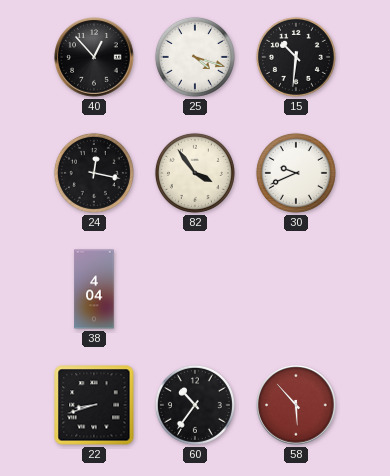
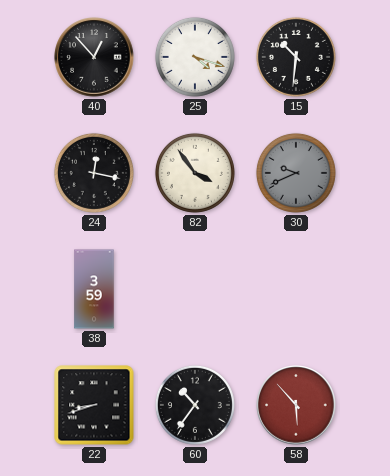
30 dial: white -> grey
38: 4:04 -> 3:59
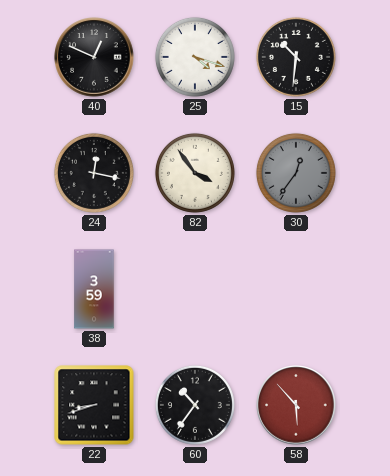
40: 12:53 -> 12:49
30: 9:41 -> 12:36
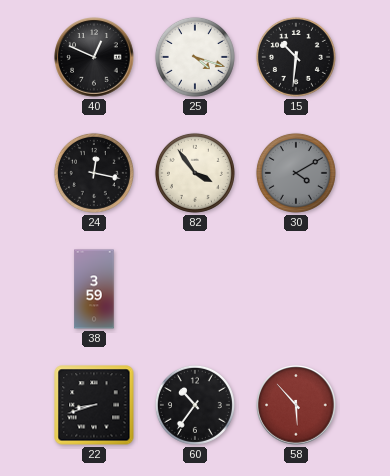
30: 12:36 -> 4:10
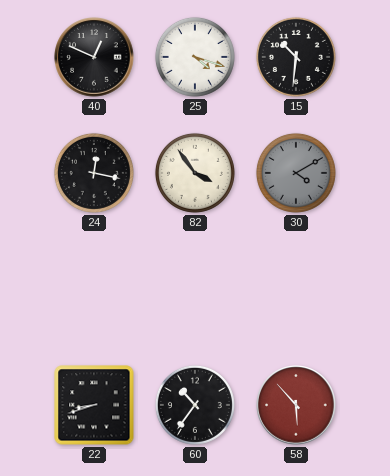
38: 3:59 -> none
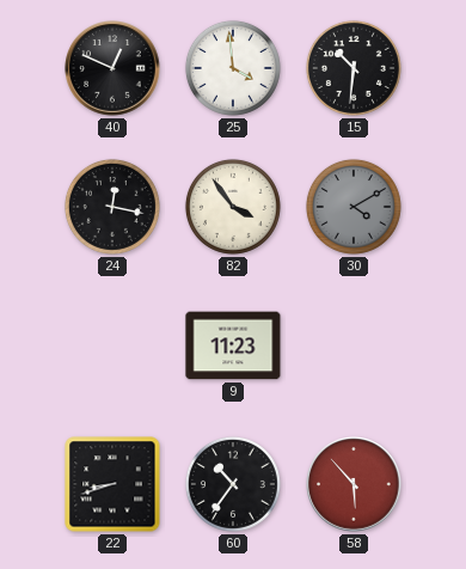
25: 4:18 -> 3:59
9: none -> 11:23
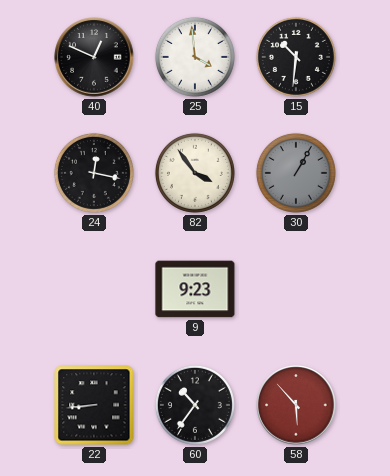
30: 4:10 -> 1:05
9: 11:23 -> 9:23
22: 8:42 -> 8:44
